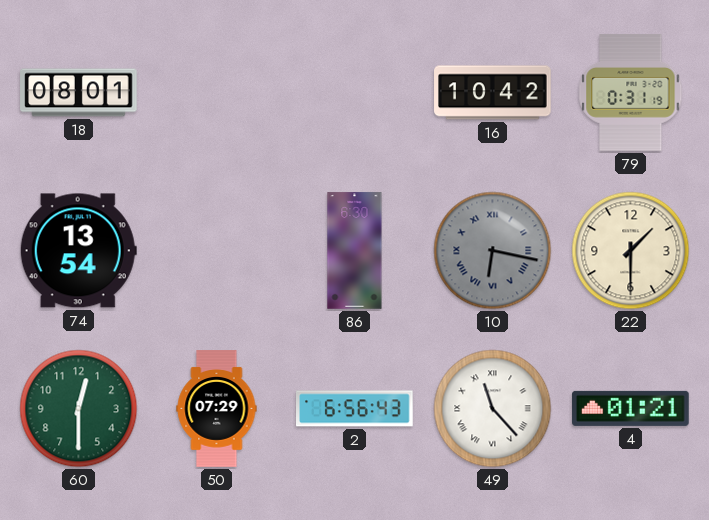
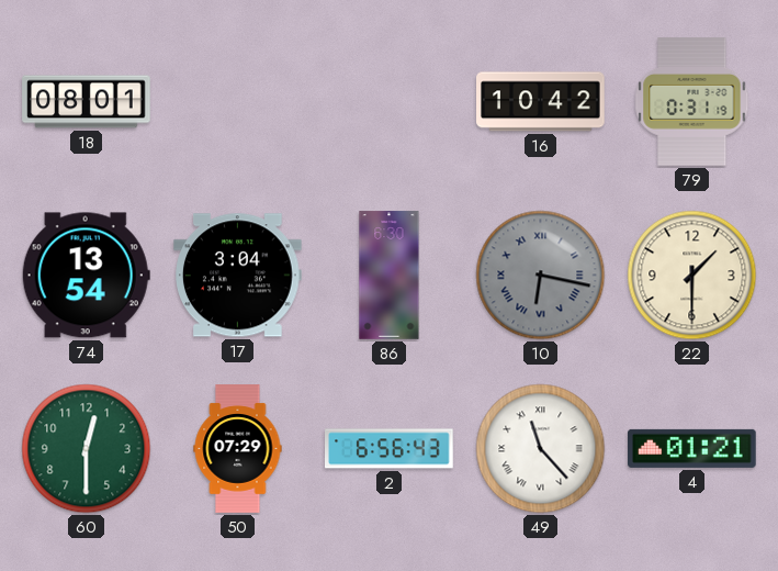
17: none -> 3:04
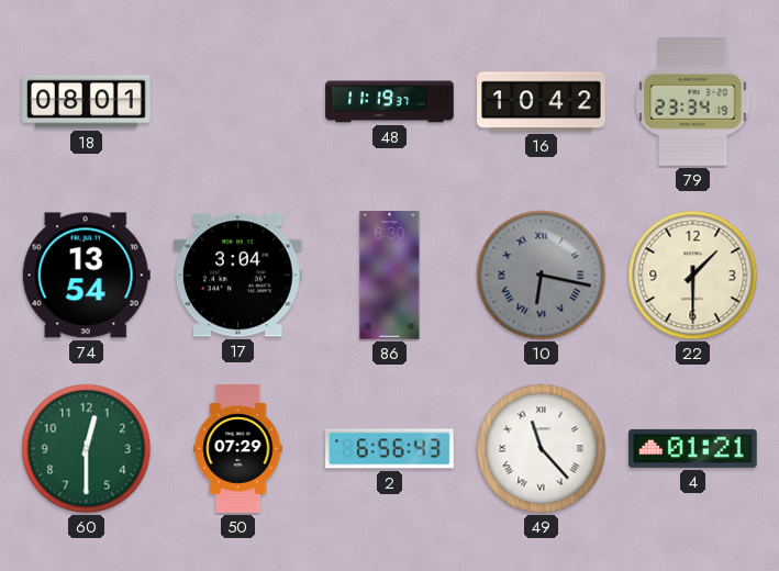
48: none -> 11:19
79: 0:31 -> 23:34
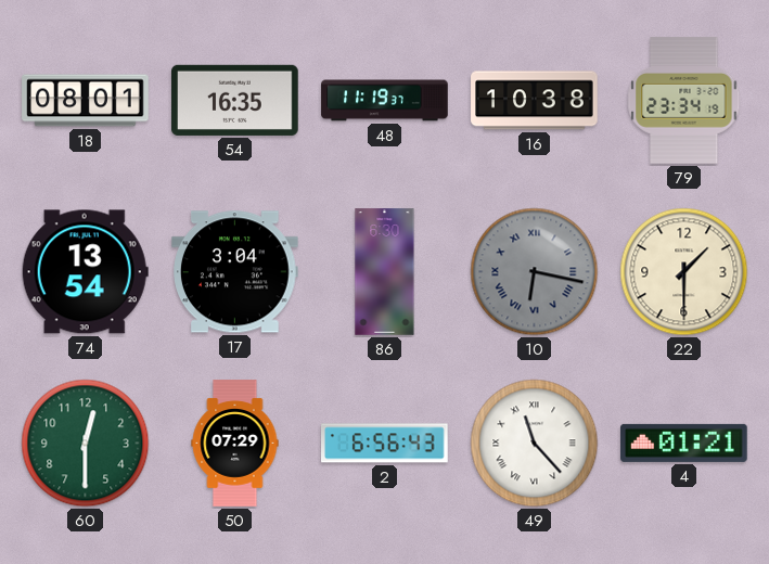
54: none -> 16:35
16: 10:42 -> 10:38
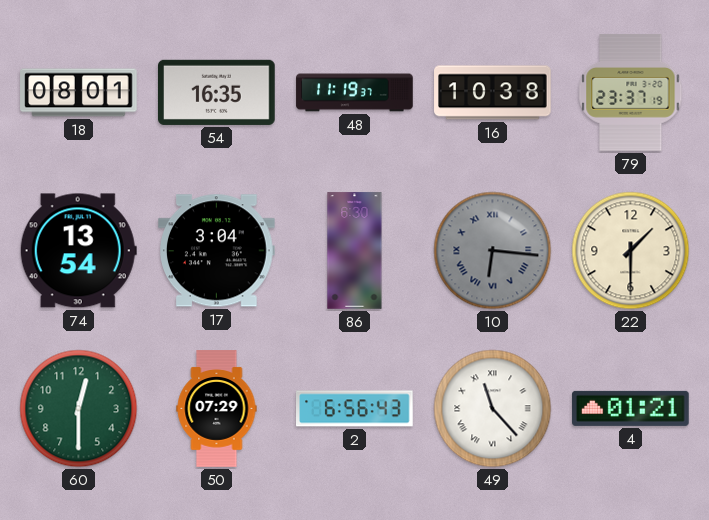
79: 23:34 -> 23:37
10: 6:17 -> 6:16
